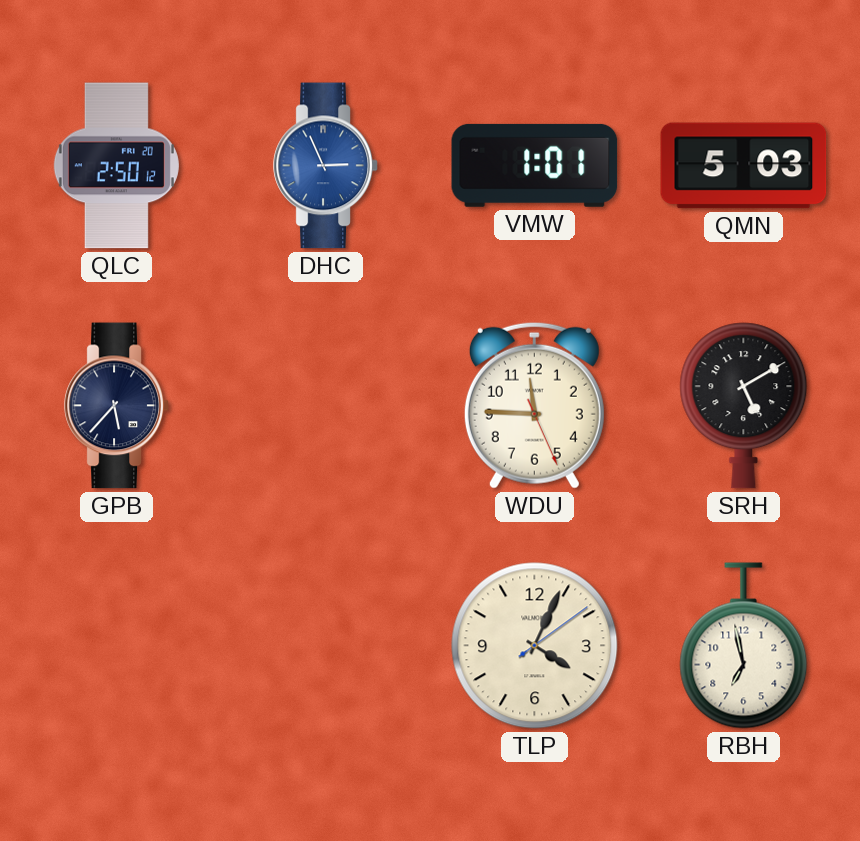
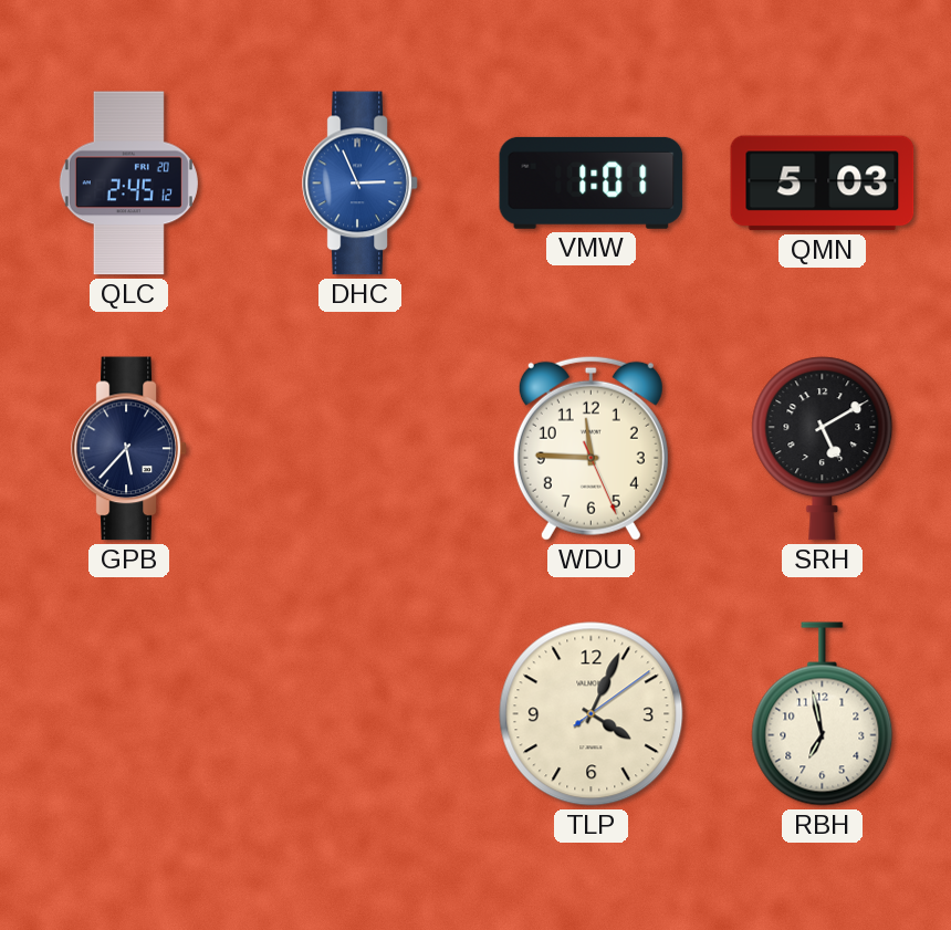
QLC: 2:50 -> 2:45
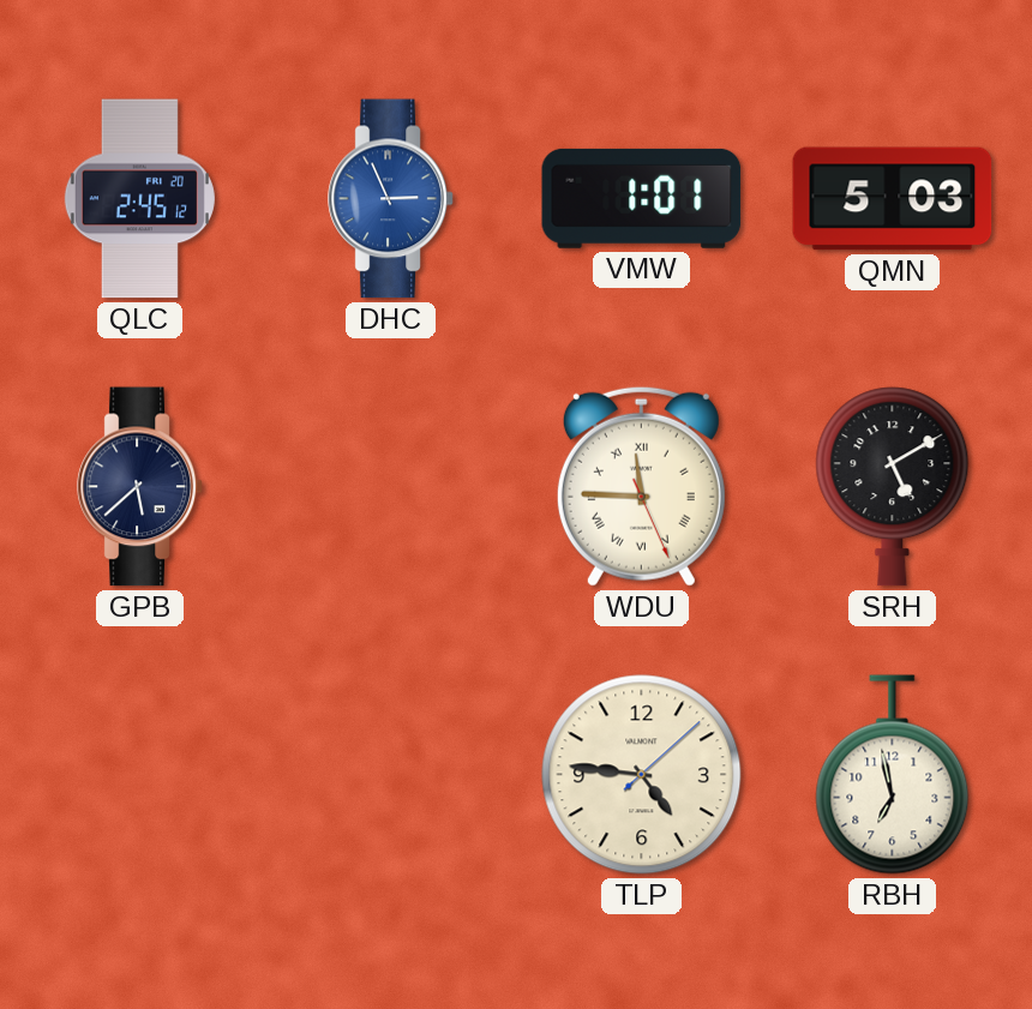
GPB: 5:37 -> 5:38
WDU numerals: Arabic -> Roman
TLP: 4:04 -> 4:46
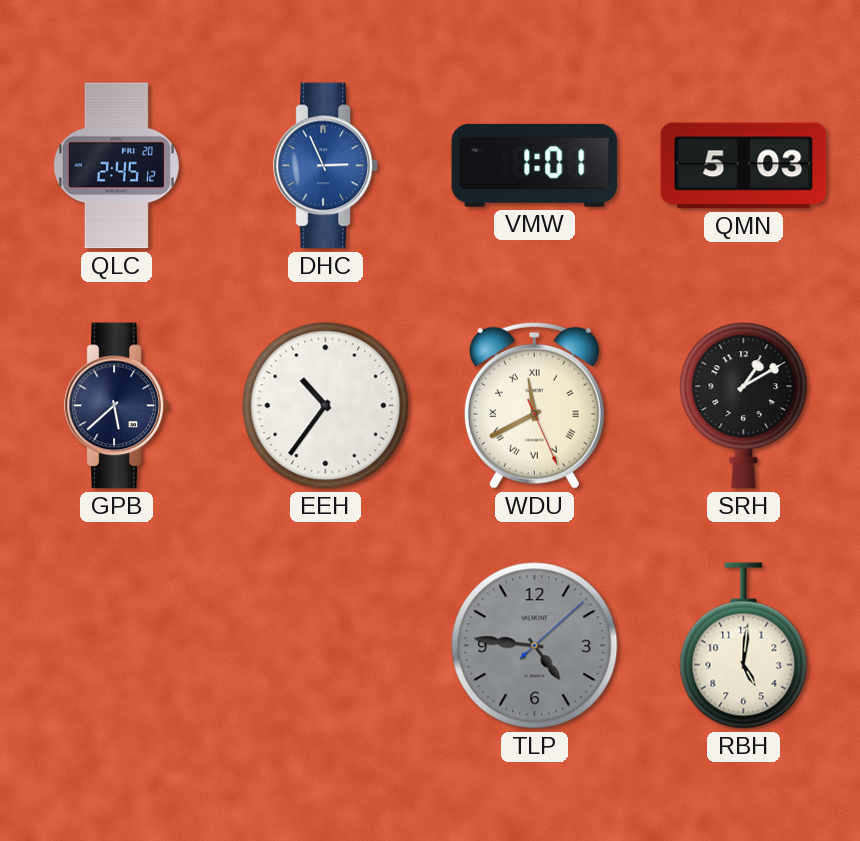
EEH: none -> 10:36
WDU: 11:45 -> 11:40
SRH: 5:10 -> 1:10
TLP dial: cream -> grey
RBH: 6:58 -> 5:01
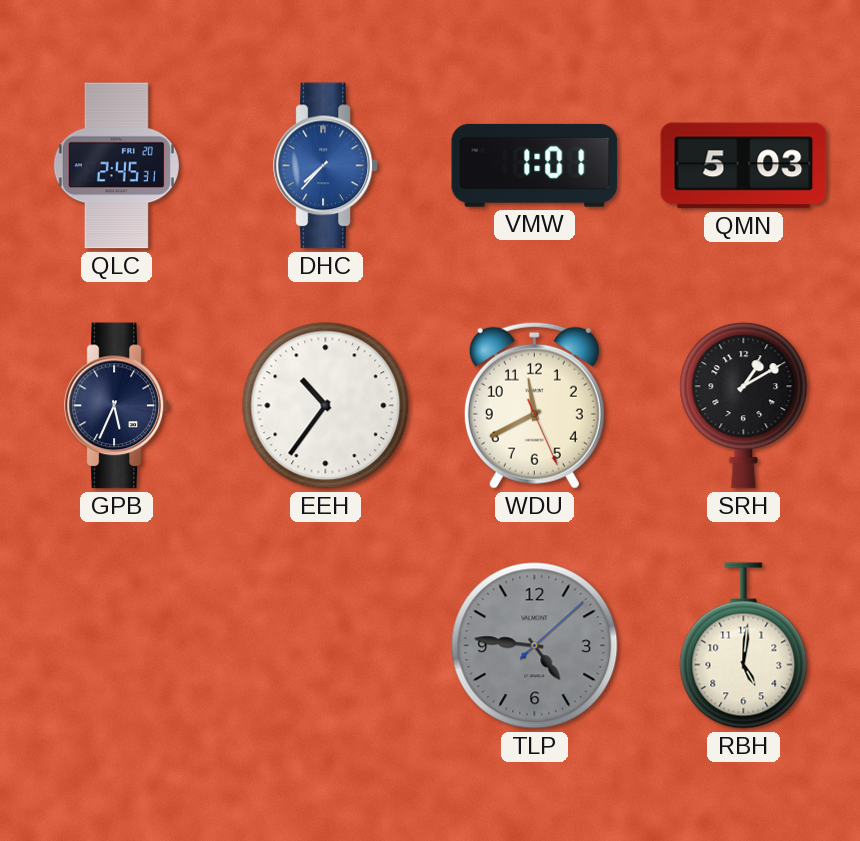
QLC: 2:45:12 -> 2:45:31
DHC: 2:56 -> 7:37
GPB: 5:38 -> 5:34
WDU numerals: Roman -> Arabic
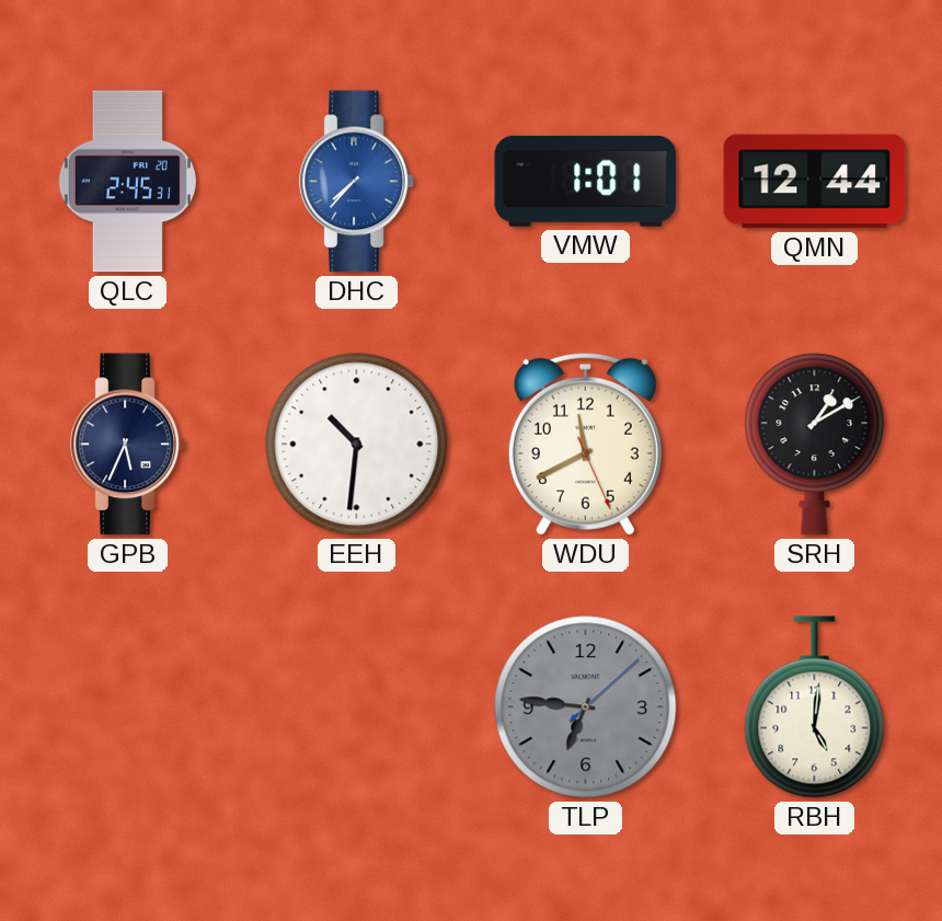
QMN: 5:03 -> 12:44
EEH: 10:36 -> 10:31
TLP: 4:46 -> 6:46
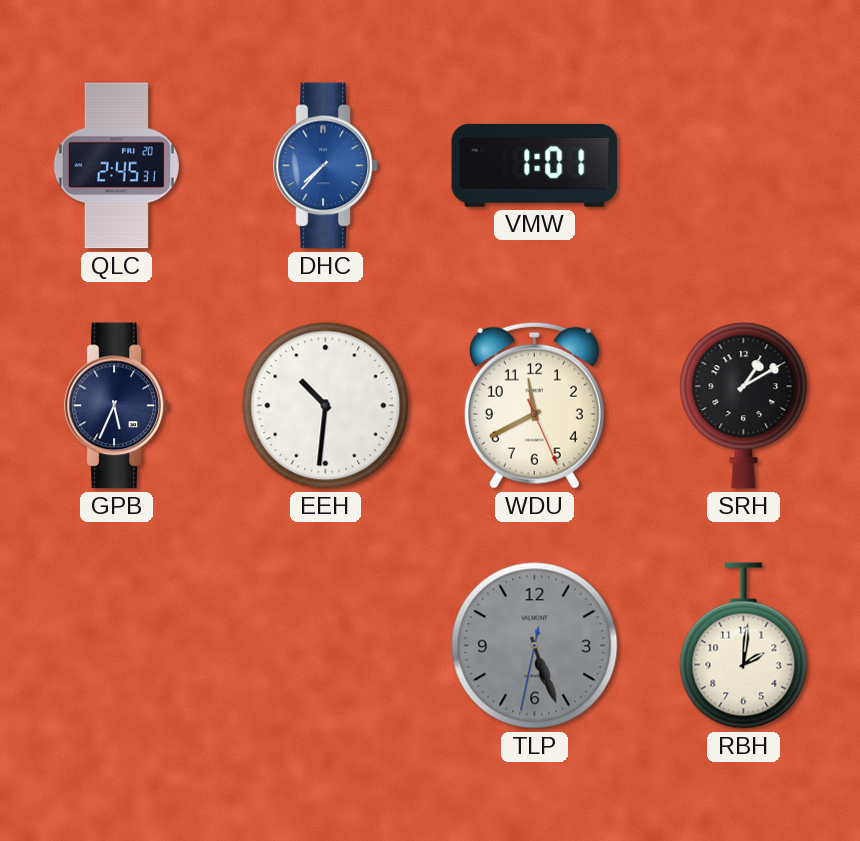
QMN: 12:44 -> none
TLP: 6:46 -> 5:26
RBH: 5:01 -> 2:01
